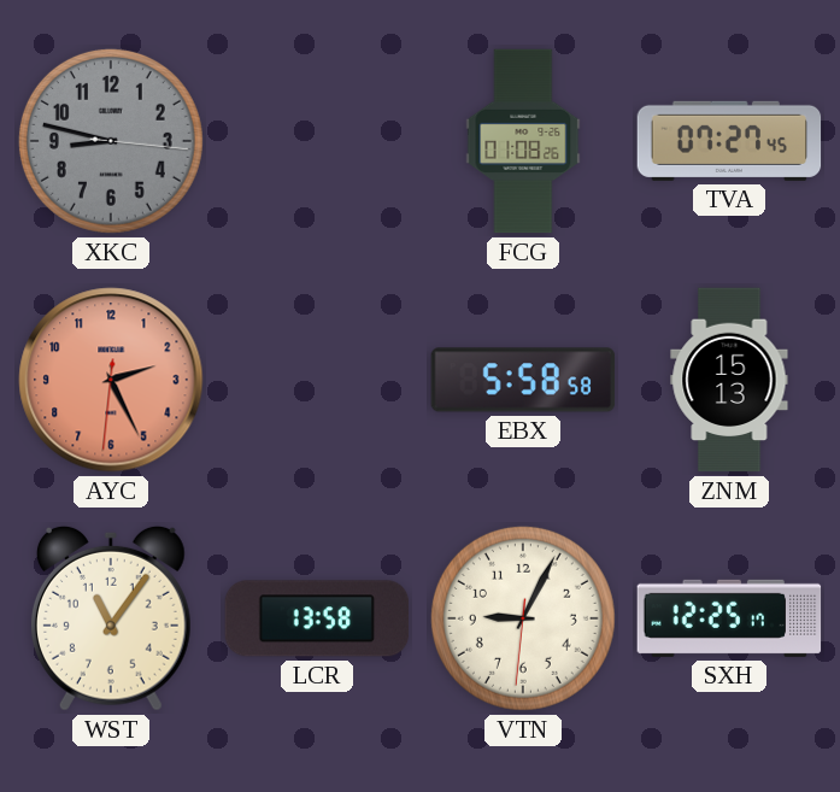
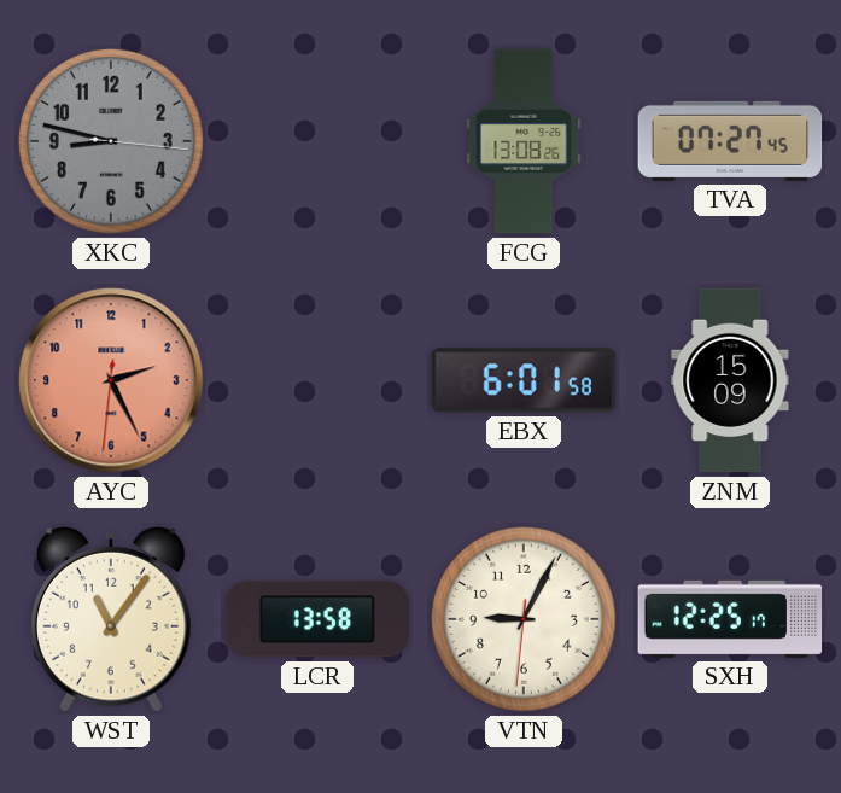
FCG: 01:08 -> 13:08
EBX: 5:58 -> 6:01
ZNM: 15:13 -> 15:09
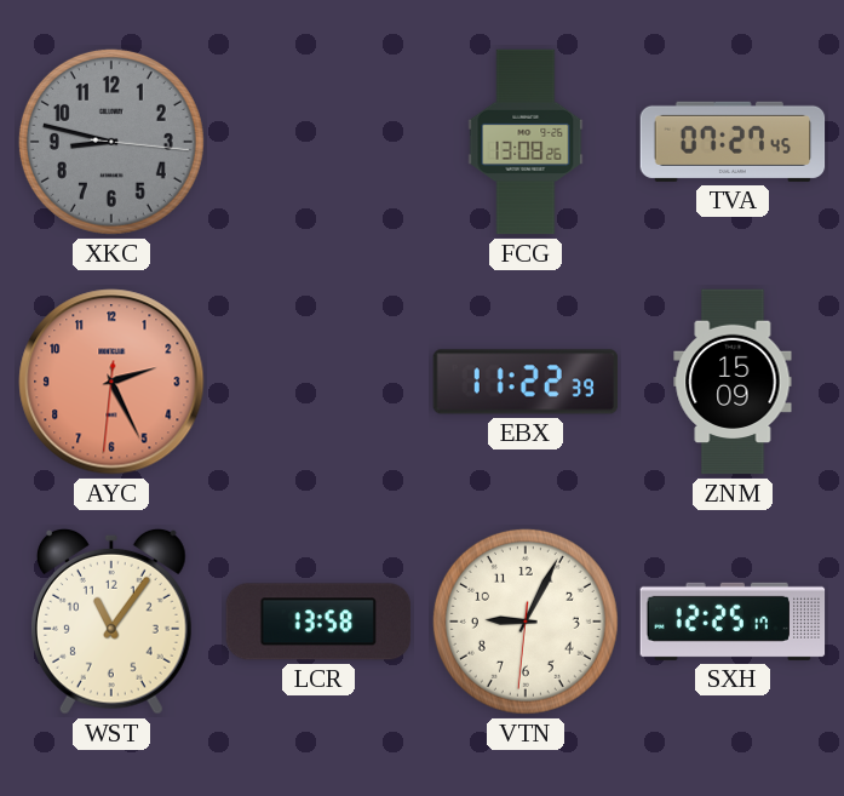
EBX: 6:01 -> 11:22
